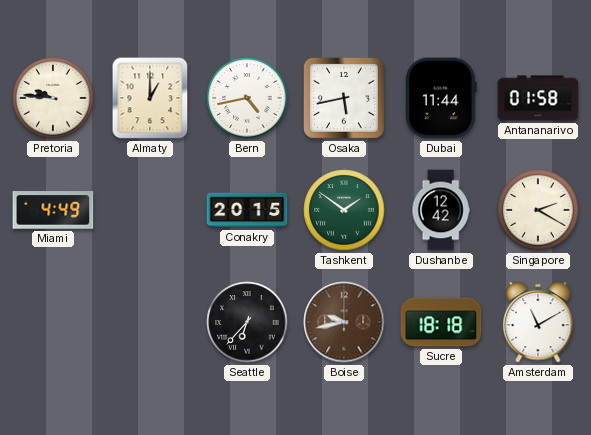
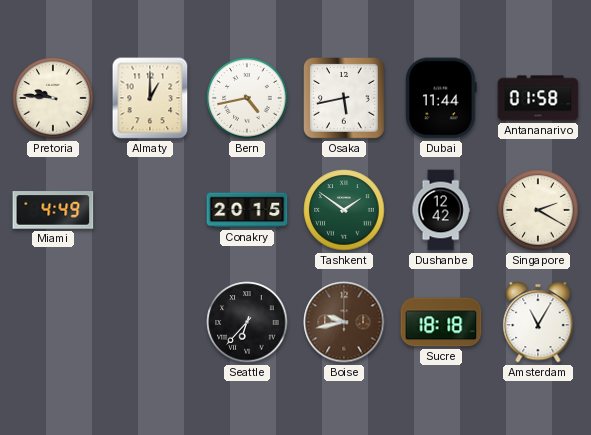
Amsterdam: 11:10 -> 11:05
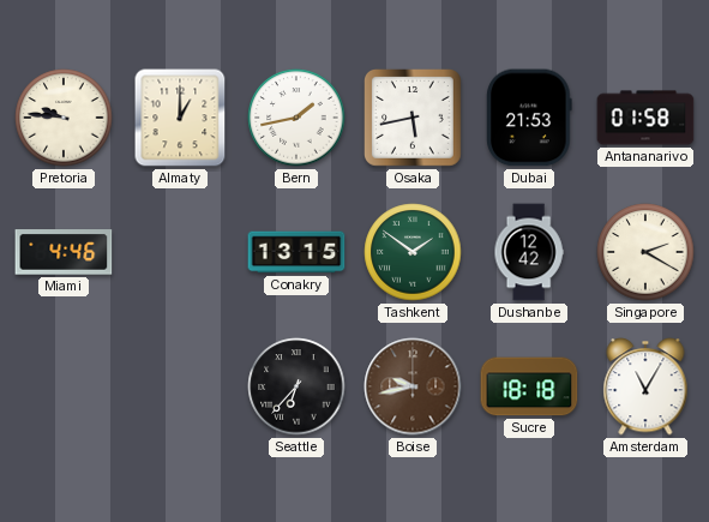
Bern: 4:43 -> 1:43
Dubai: 11:44 -> 21:53
Miami: 4:49 -> 4:46
Conakry: 20:15 -> 13:15
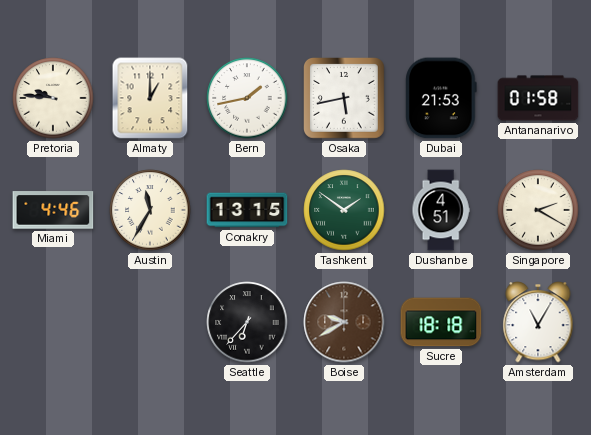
Austin: none -> 11:35
Dushanbe: 12:42 -> 4:51
Boise: 9:43 -> 9:40
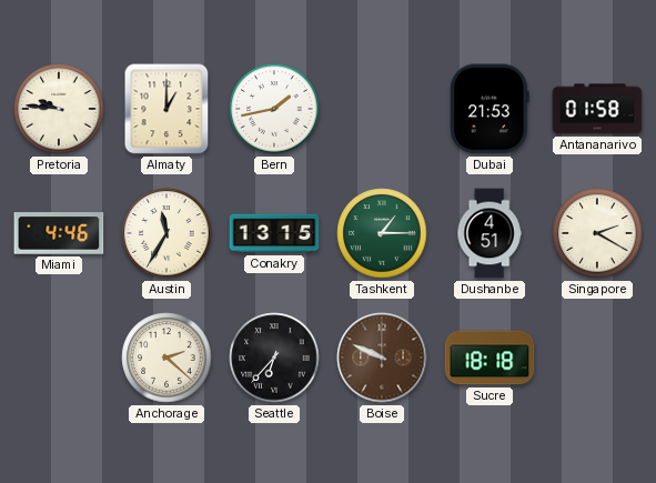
Osaka: 5:43 -> none
Tashkent: 1:51 -> 1:15
Anchorage: none -> 2:22
Boise: 9:40 -> 9:49
Amsterdam: 11:05 -> none
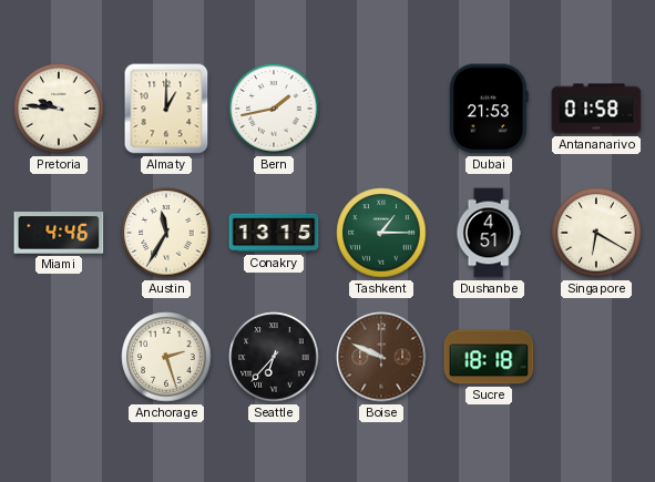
Singapore: 2:20 -> 6:20
Anchorage: 2:22 -> 2:27
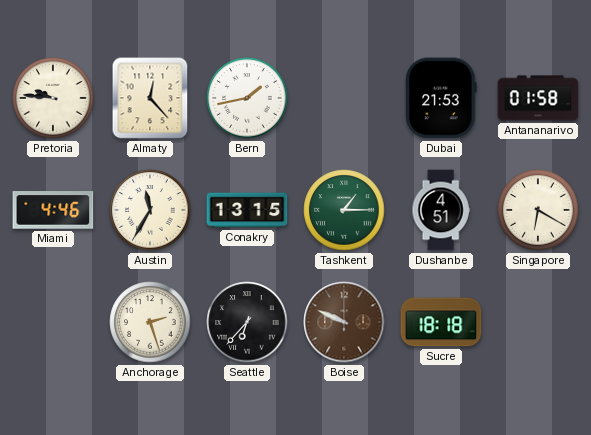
Almaty: 1:00 -> 12:23
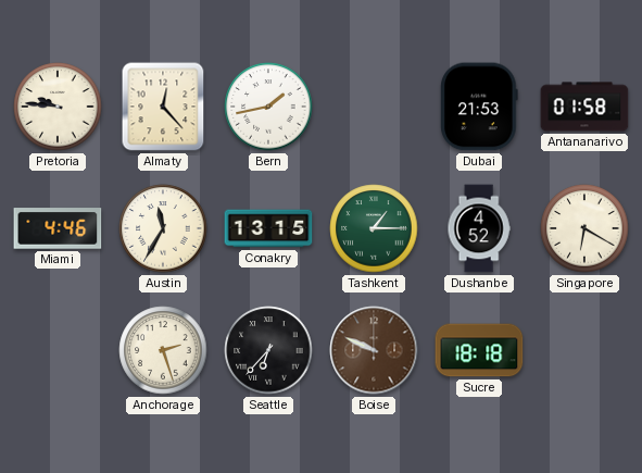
Dushanbe: 4:51 -> 4:52
